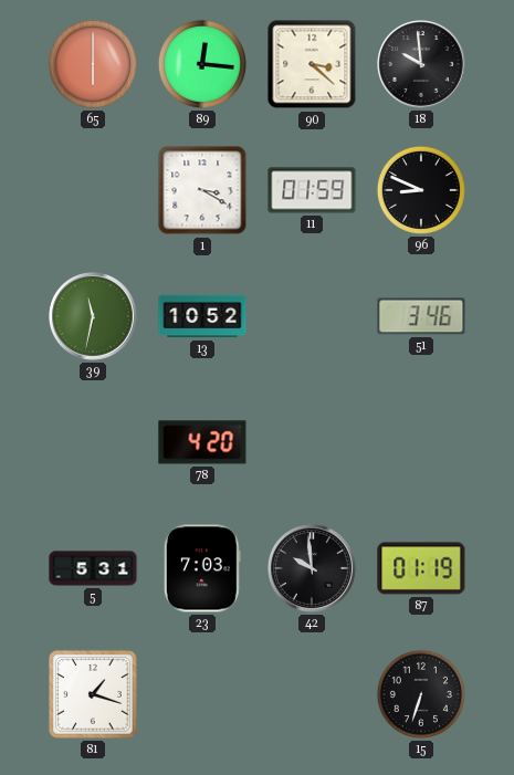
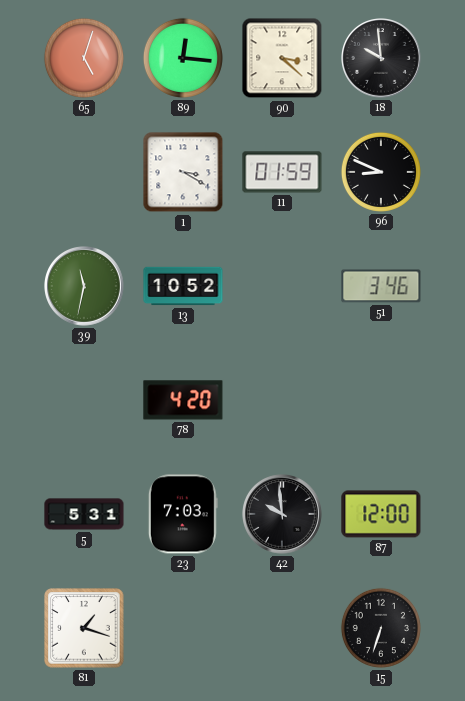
65: 6:00 -> 5:03
87: 01:19 -> 12:00
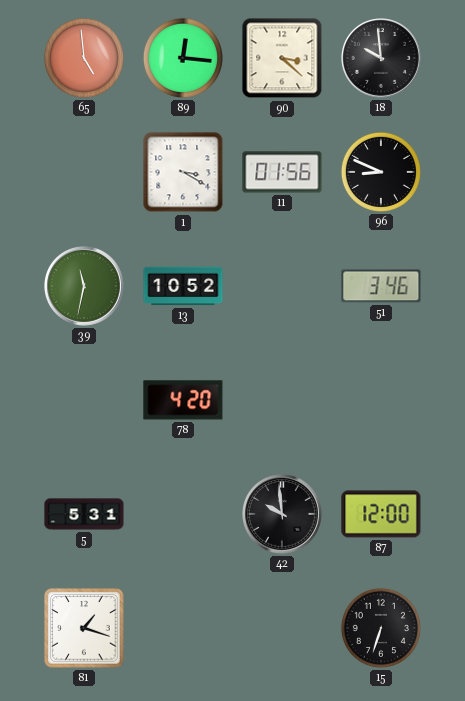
65: 5:03 -> 4:59
11: 01:59 -> 01:56
23: 7:03 -> none
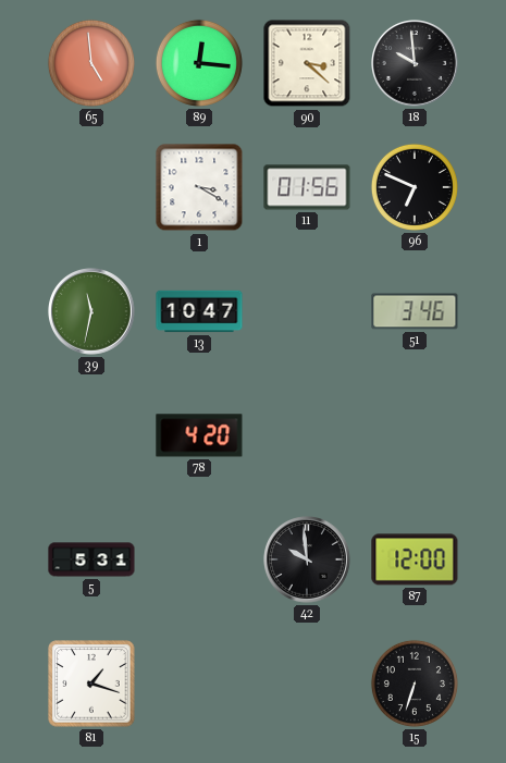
96: 8:49 -> 6:49
13: 10:52 -> 10:47
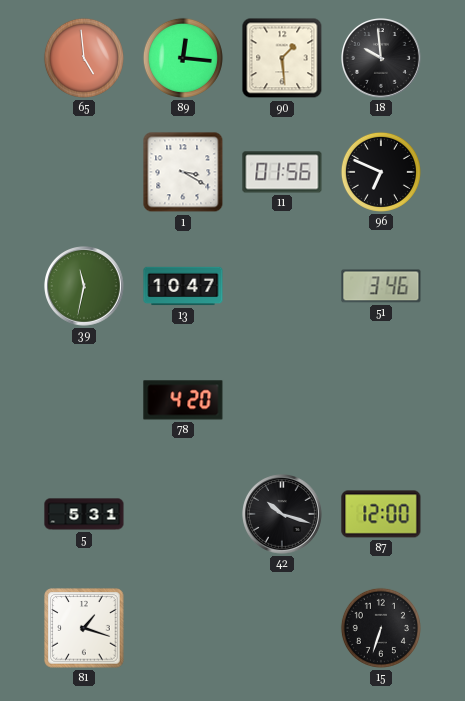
90: 3:22 -> 1:29
42: 9:59 -> 10:18
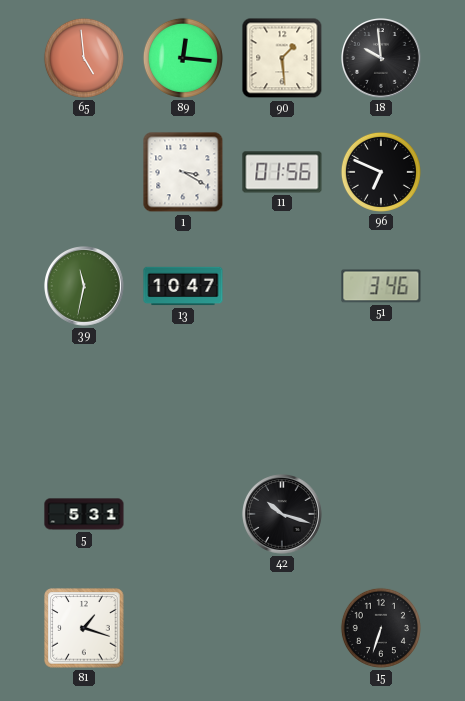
78: 4:20 -> none
87: 12:00 -> none
